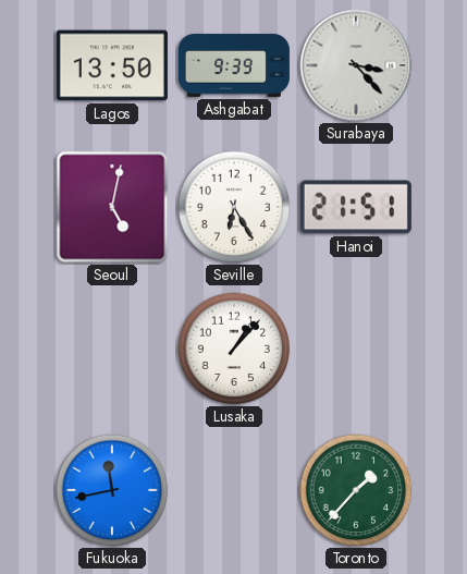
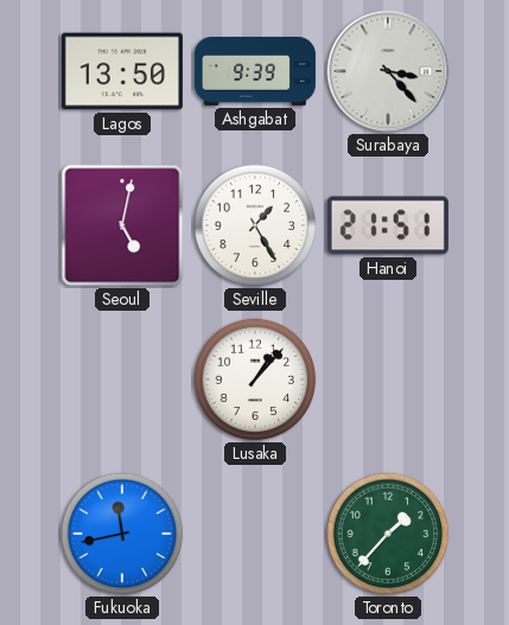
Seville: 6:25 -> 1:25
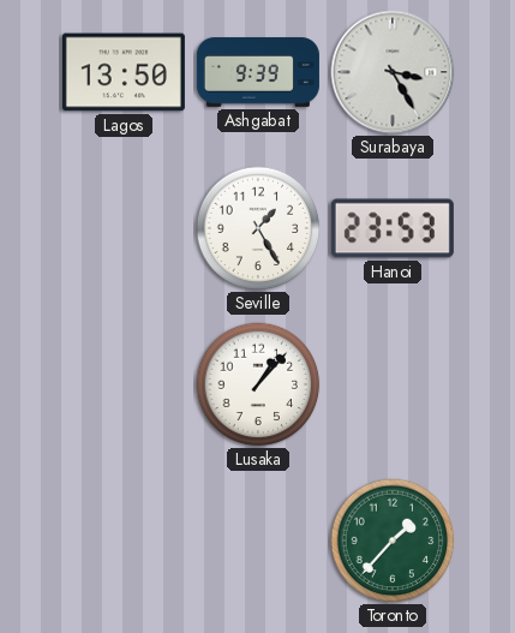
Surabaya: 3:23 -> 3:25
Seoul: 5:02 -> none
Hanoi: 21:51 -> 23:53
Fukuoka: 11:43 -> none
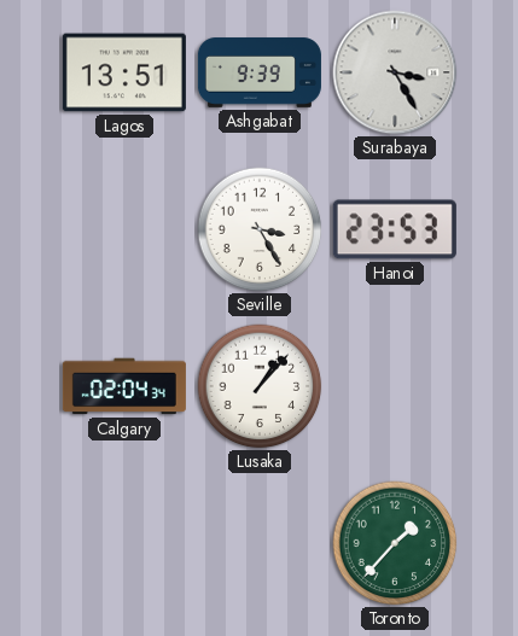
Lagos: 13:50 -> 13:51
Seville: 1:25 -> 3:25
Calgary: none -> 02:04
